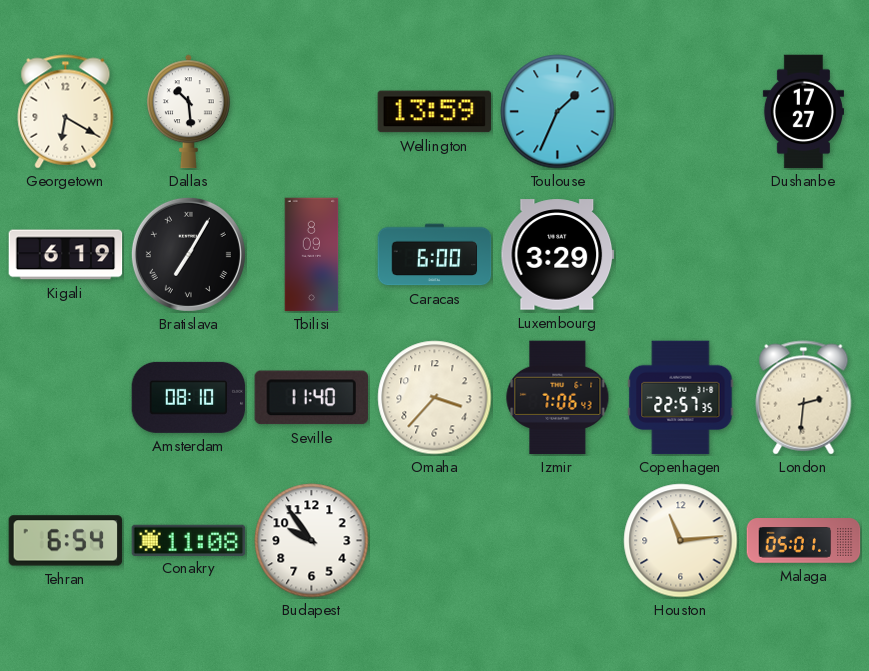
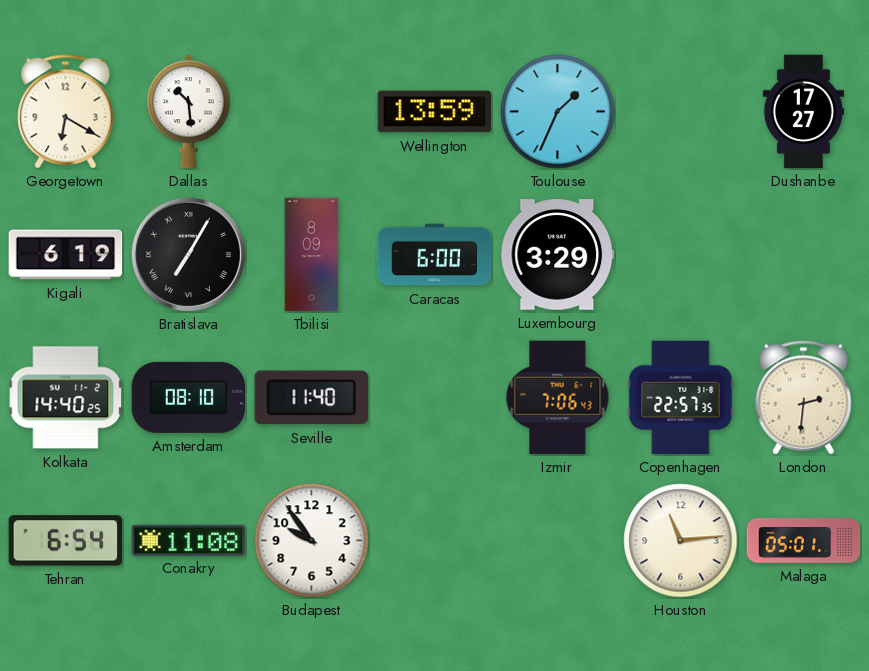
Kolkata: none -> 14:40
Omaha: 3:37 -> none
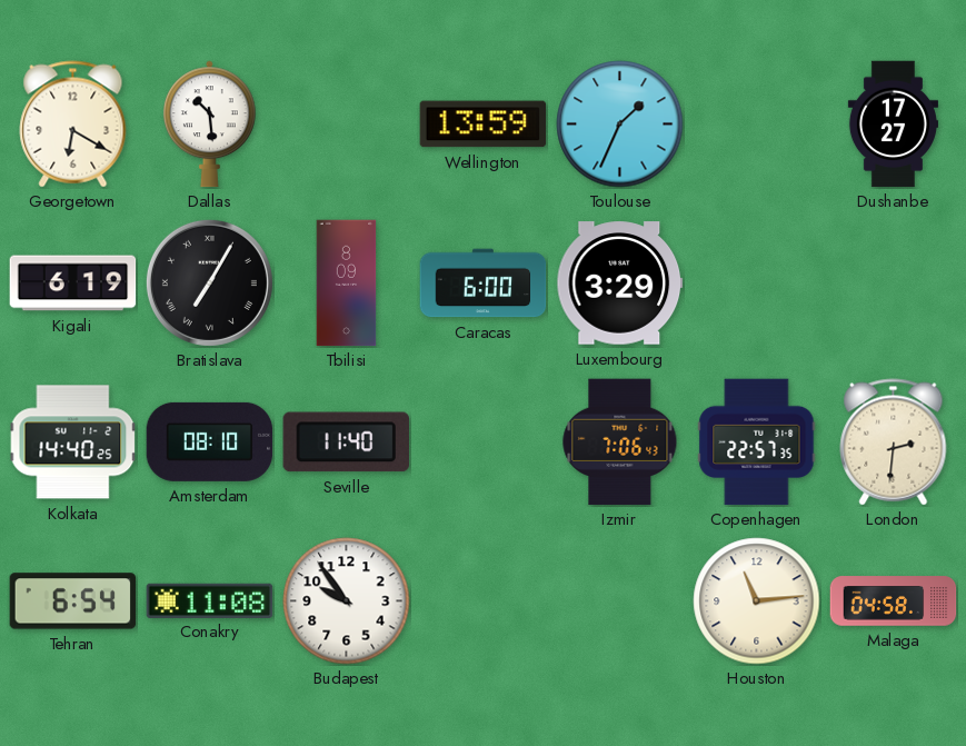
Malaga: 05:01 -> 04:58
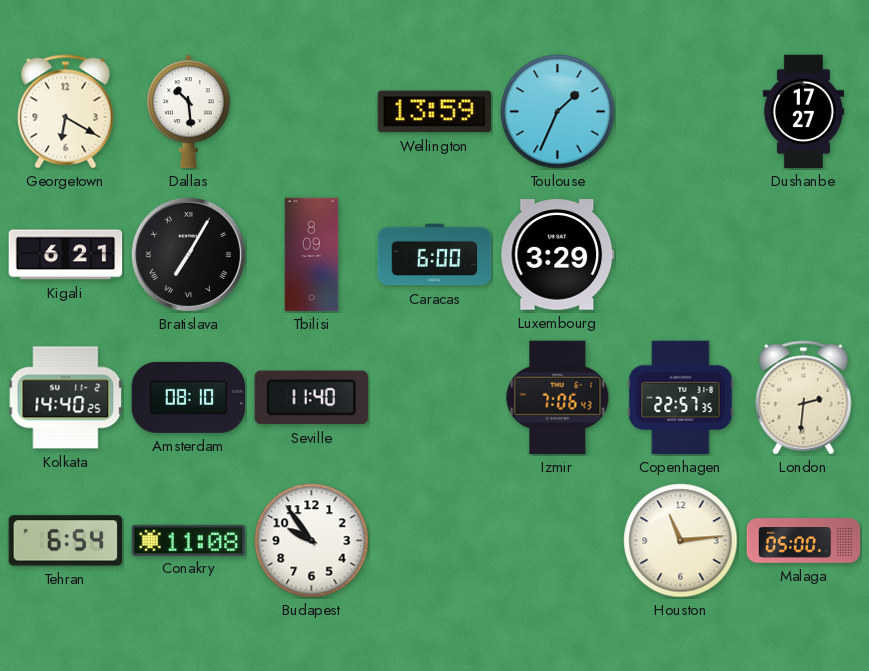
Kigali: 6:19 -> 6:21
Malaga: 04:58 -> 05:00
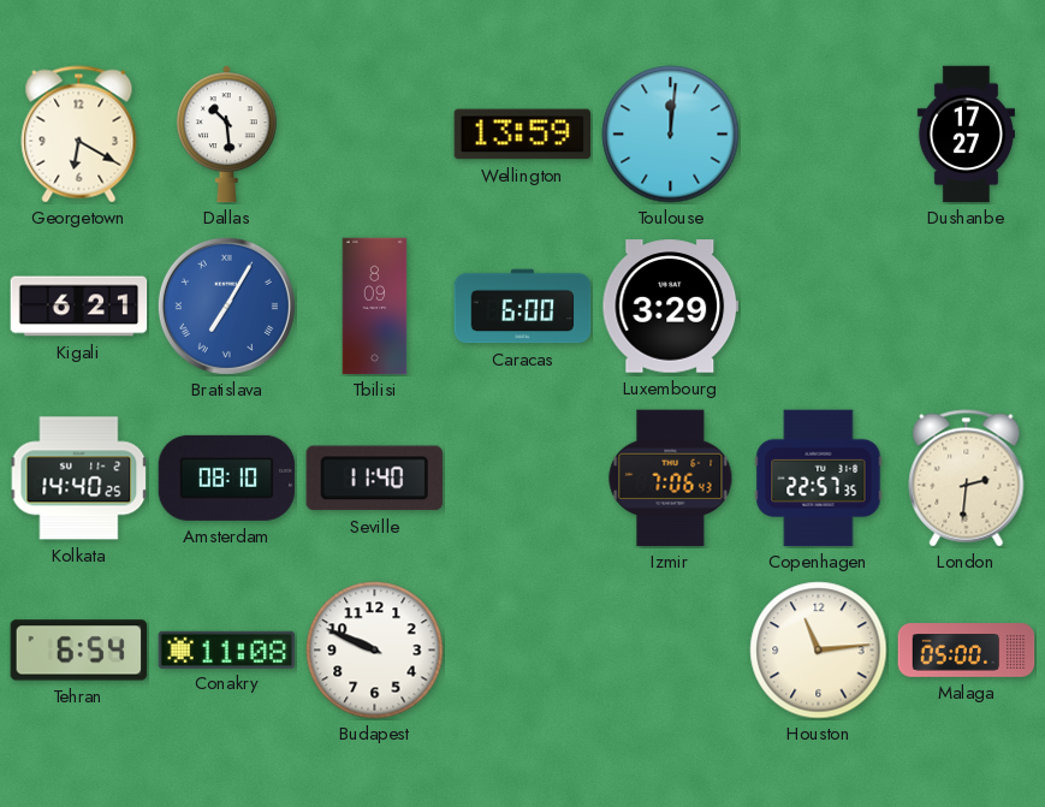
Toulouse: 1:34 -> 12:01
Bratislava dial: black -> blue
Budapest: 9:54 -> 9:49
